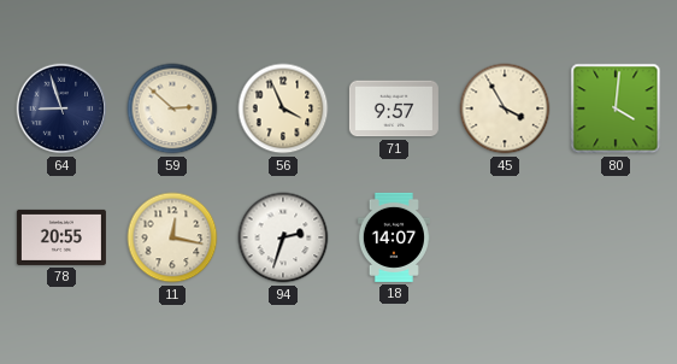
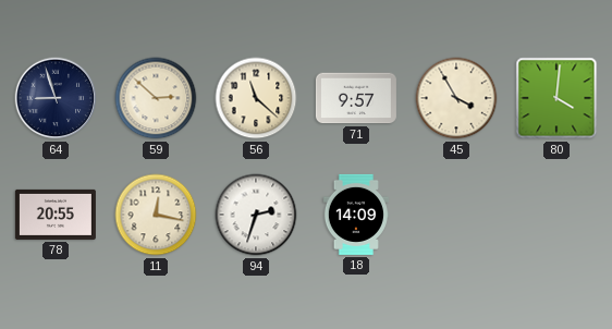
56: 3:56 -> 11:22
18: 14:07 -> 14:09
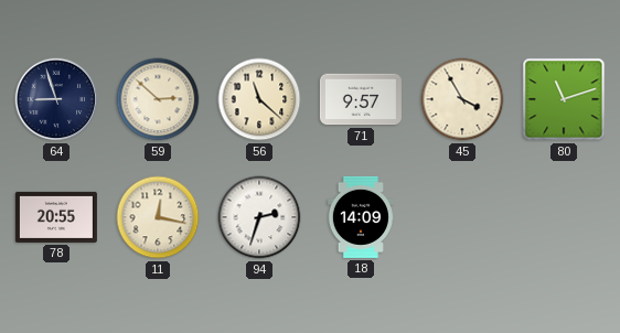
80: 4:01 -> 11:12
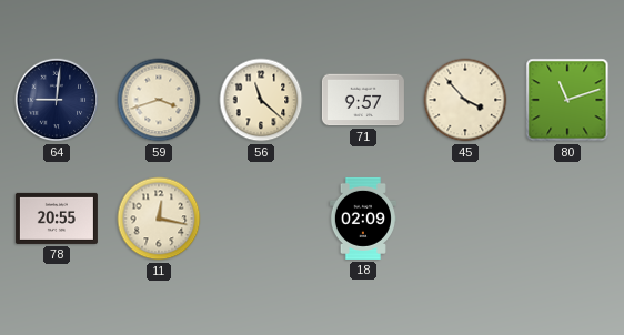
64: 8:57 -> 9:01
59: 2:52 -> 3:42
45: 3:55 -> 3:53
94: 2:33 -> none
18: 14:09 -> 02:09
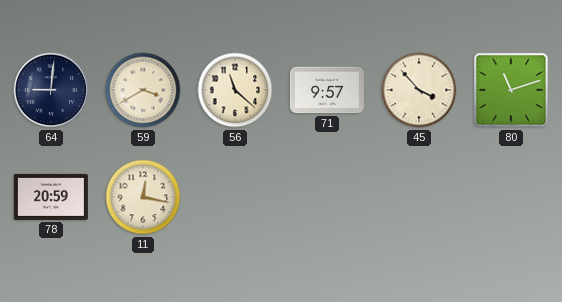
59: 3:42 -> 3:40
78: 20:55 -> 20:59
18: 02:09 -> none
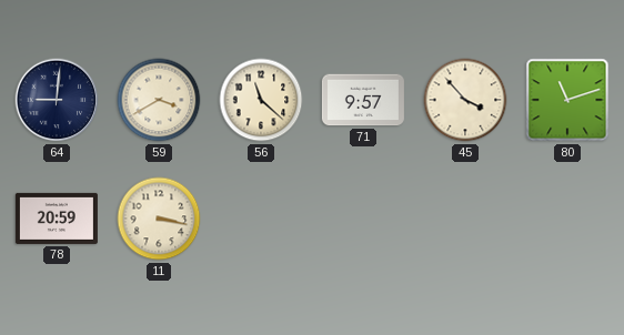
11: 12:17 -> 3:17
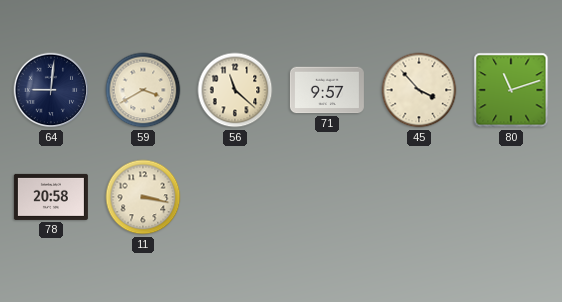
78: 20:59 -> 20:58
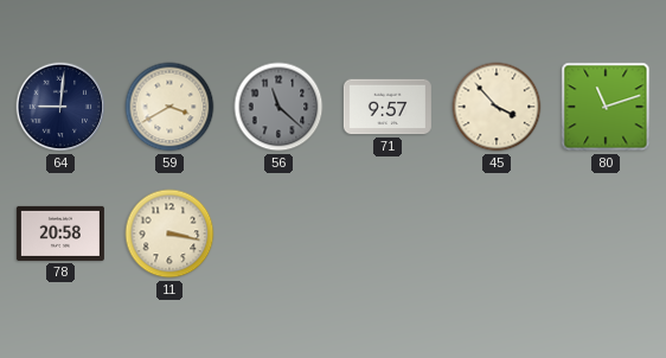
56 dial: cream -> grey
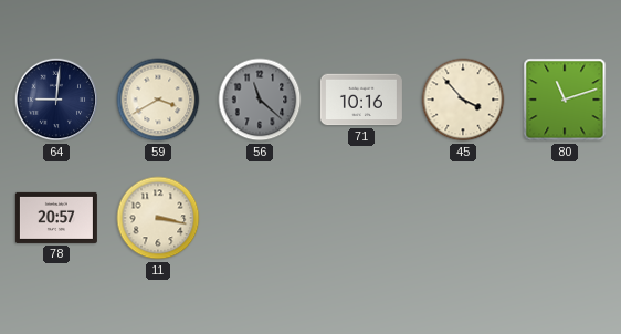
71: 9:57 -> 10:16
78: 20:58 -> 20:57
